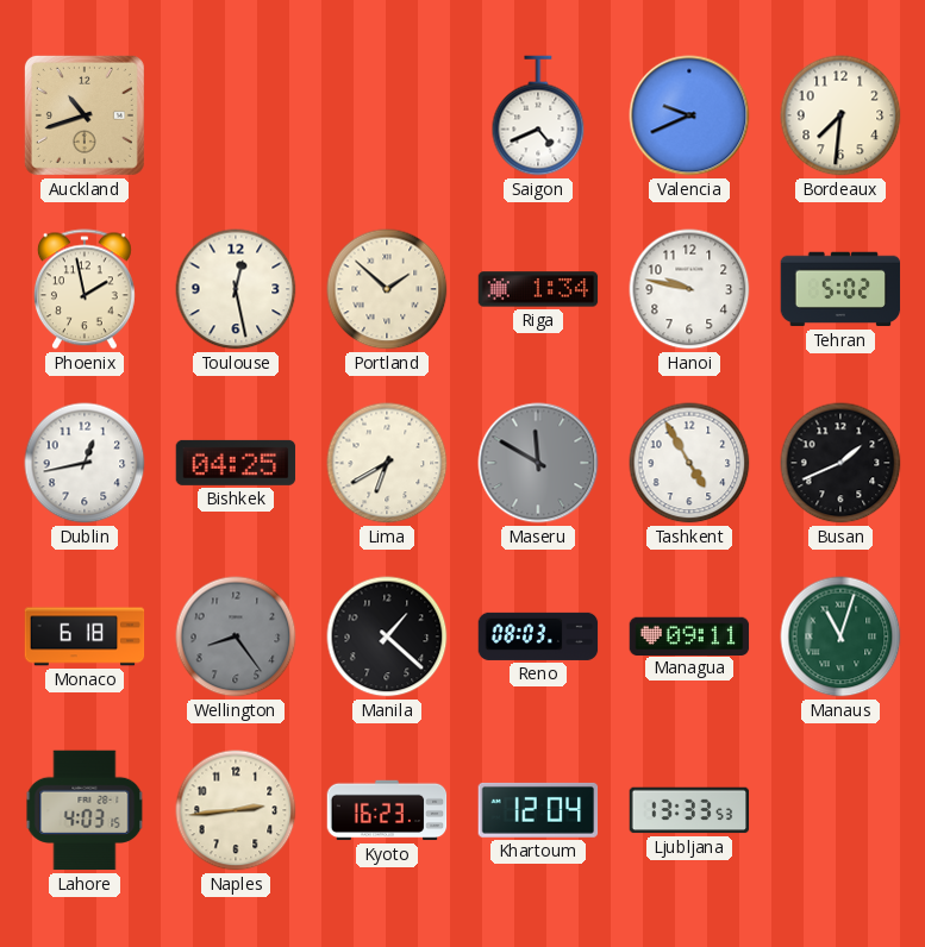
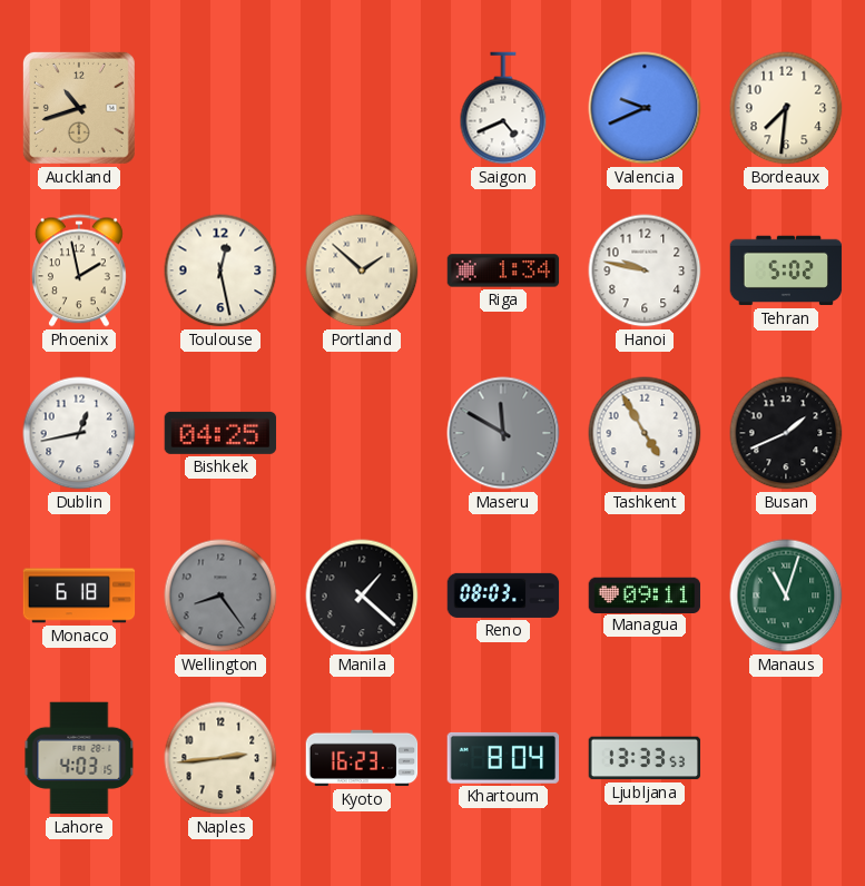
Lima: 6:40 -> none
Khartoum: 12:04 -> 8:04
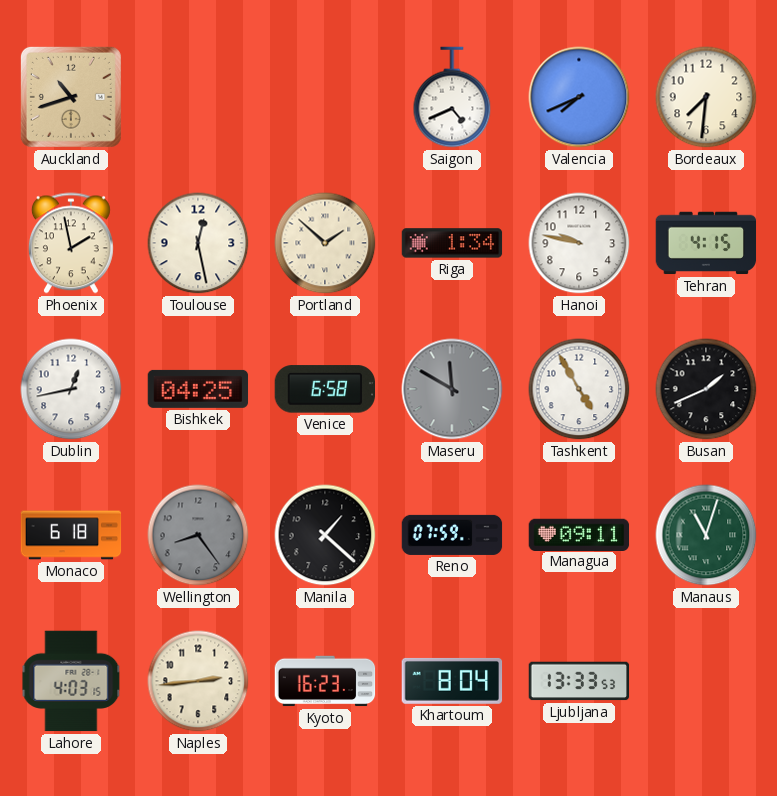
Valencia: 9:41 -> 7:41
Tehran: 5:02 -> 4:15
Venice: none -> 6:58
Reno: 08:03 -> 07:59
